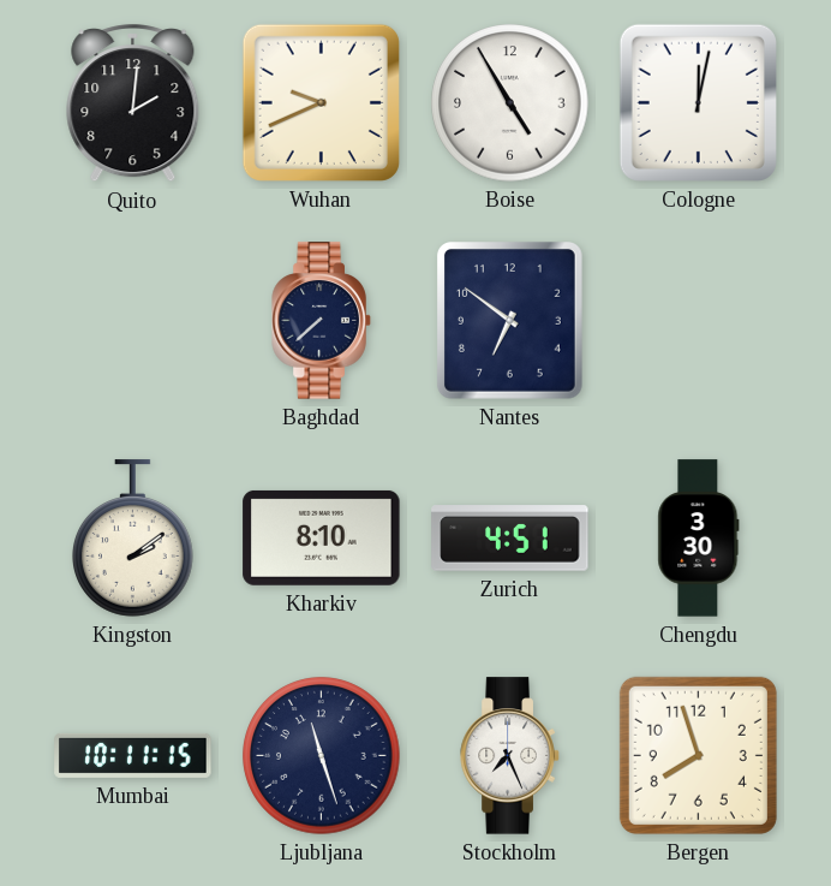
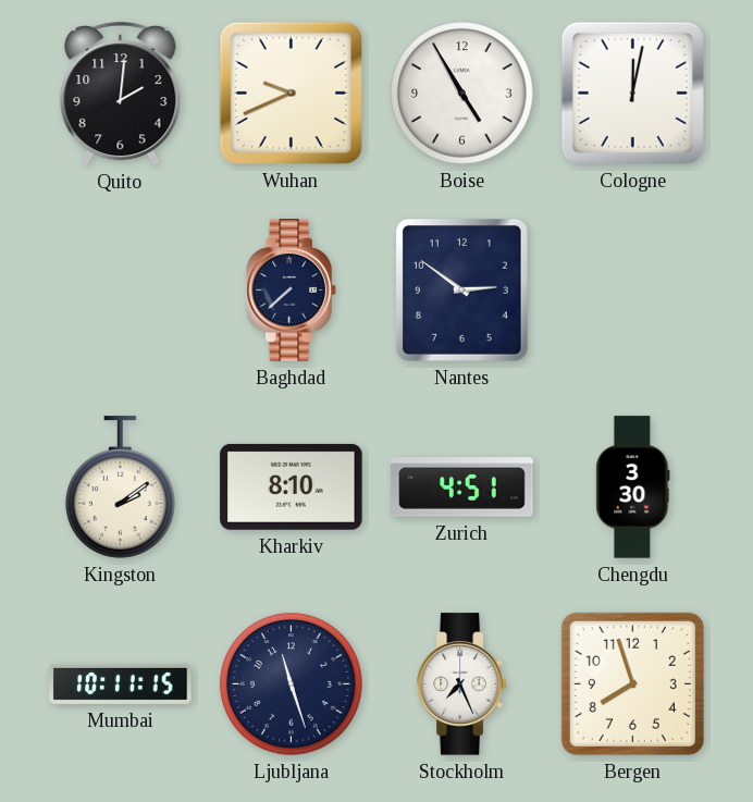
Nantes: 6:51 -> 2:51
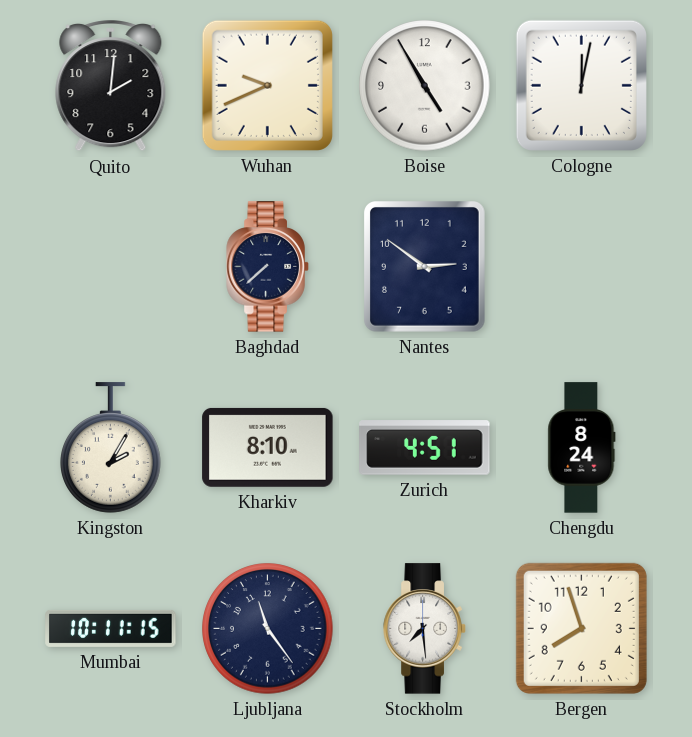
Kingston: 2:09 -> 2:05
Chengdu: 3:30 -> 8:24
Ljubljana: 11:27 -> 11:24
Stockholm: 7:26 -> 7:29
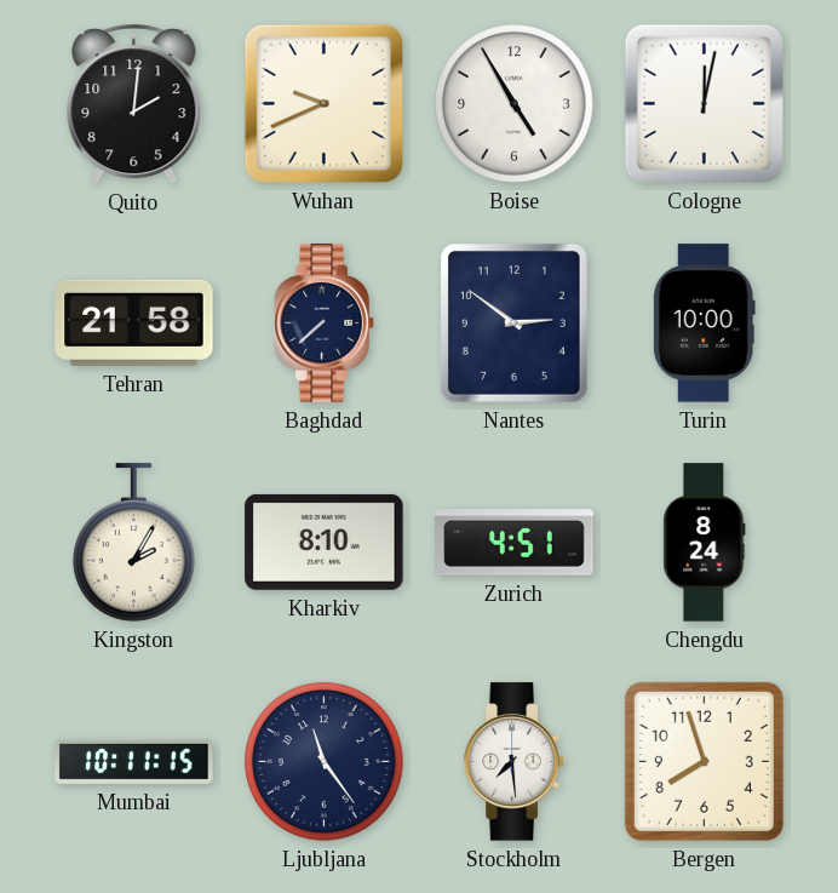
Tehran: none -> 21:58
Turin: none -> 10:00
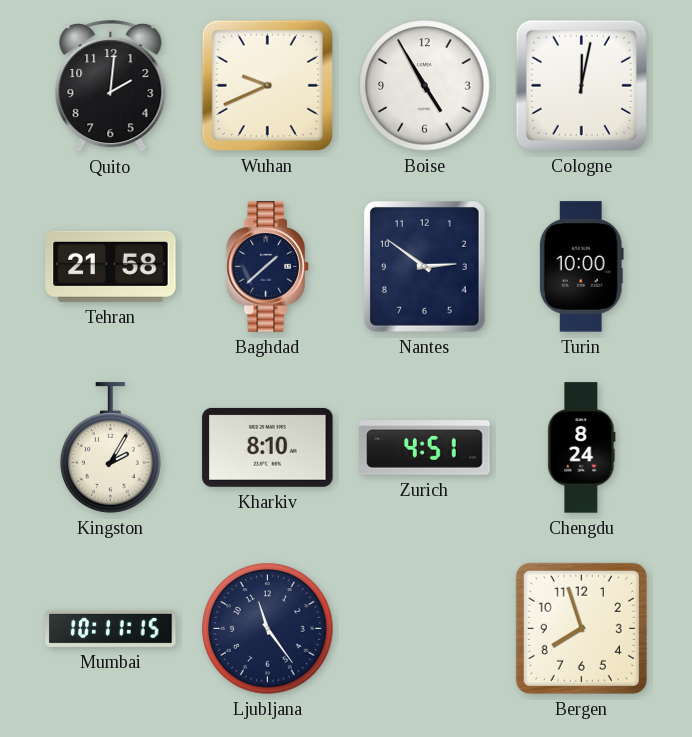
Baghdad: 7:38 -> 1:38
Stockholm: 7:29 -> none
